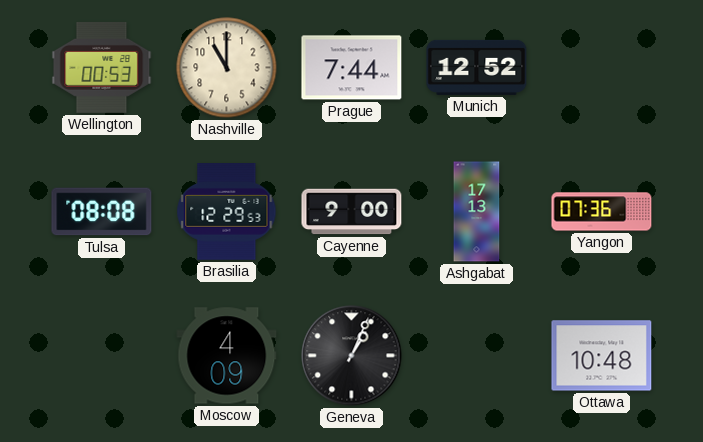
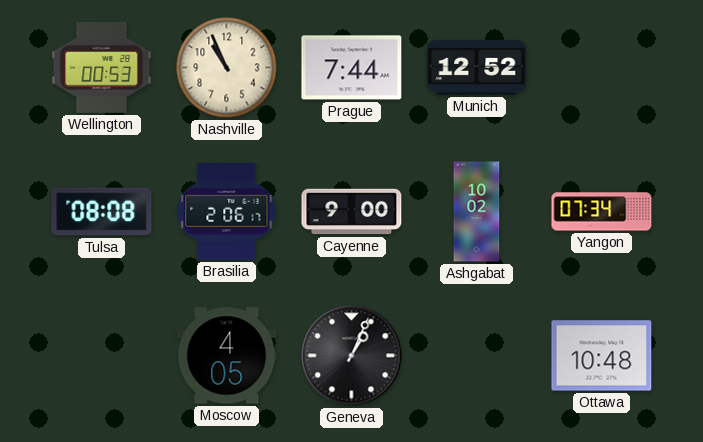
Nashville: 11:00 -> 10:56
Brasilia: 12:29 -> 2:06
Ashgabat: 17:13 -> 10:02
Yangon: 07:36 -> 07:34
Moscow: 4:09 -> 4:05
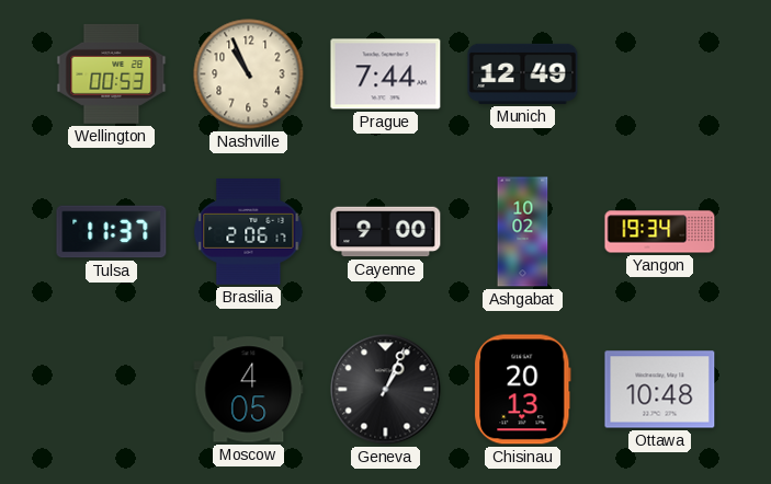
Munich: 12:52 -> 12:49
Tulsa: 08:08 -> 11:37
Yangon: 07:34 -> 19:34
Chisinau: none -> 20:13
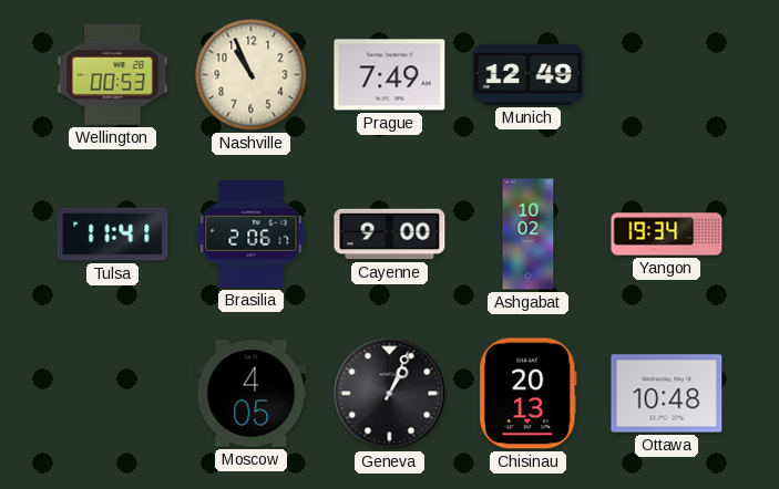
Prague: 7:44 -> 7:49
Tulsa: 11:37 -> 11:41
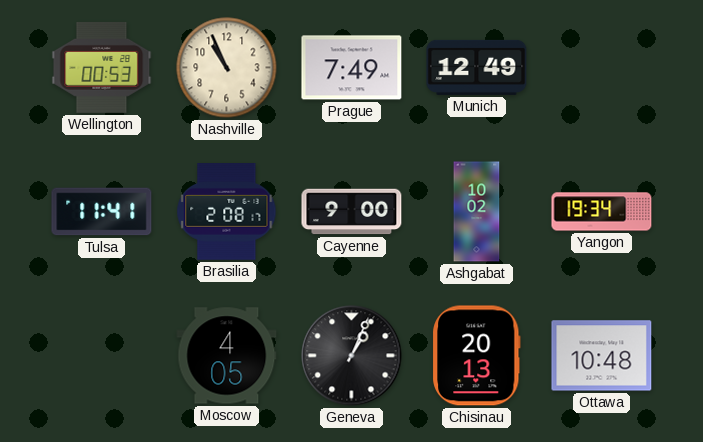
Brasilia: 2:06 -> 2:08
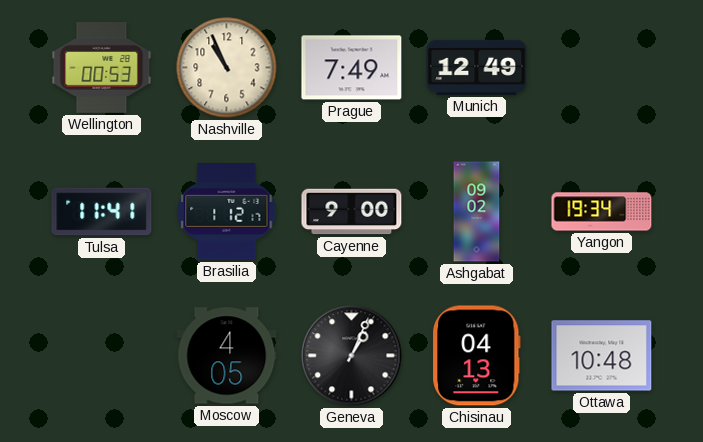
Brasilia: 2:08 -> 1:12
Ashgabat: 10:02 -> 09:02
Chisinau: 20:13 -> 04:13
